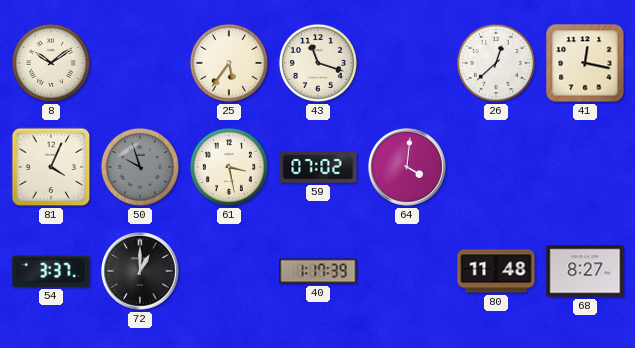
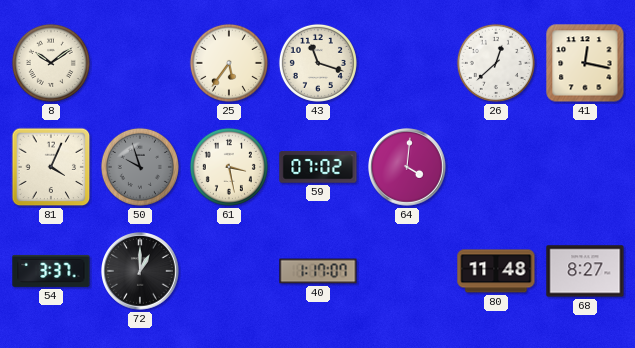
40: 1:17:39 -> 1:17:07
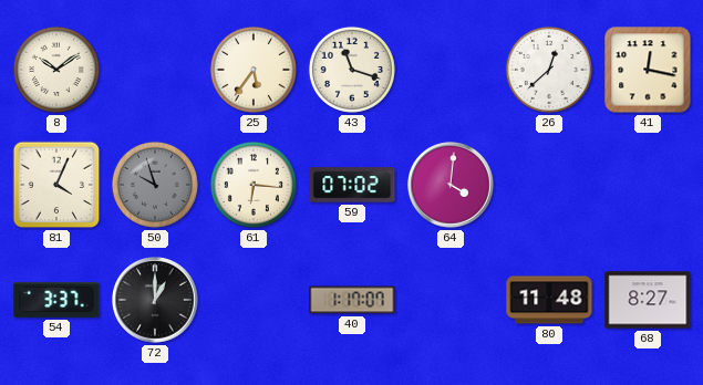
61: 3:28 -> 6:16
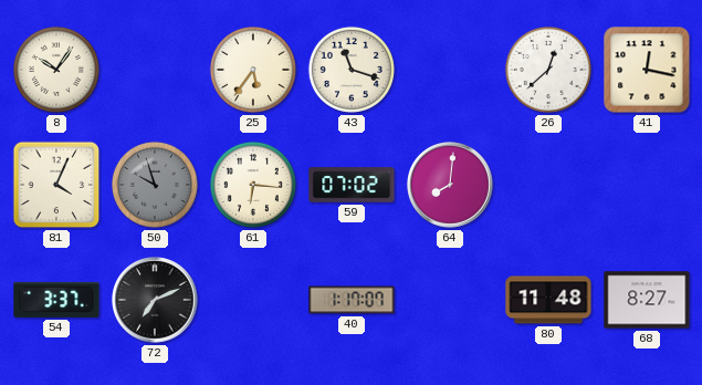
8: 10:09 -> 10:06
64: 4:01 -> 8:01
72: 1:00 -> 7:11
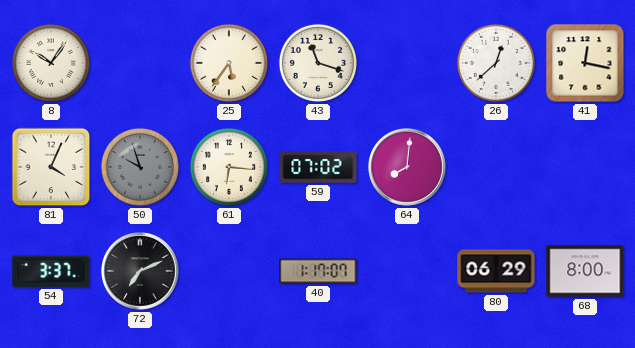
80: 11:48 -> 06:29
68: 8:27 -> 8:00
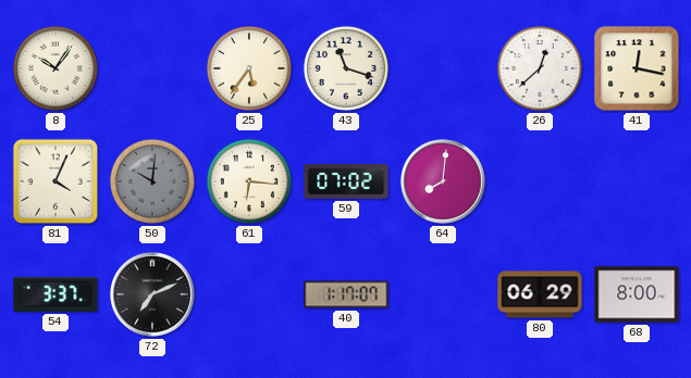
50: 9:57 -> 10:01
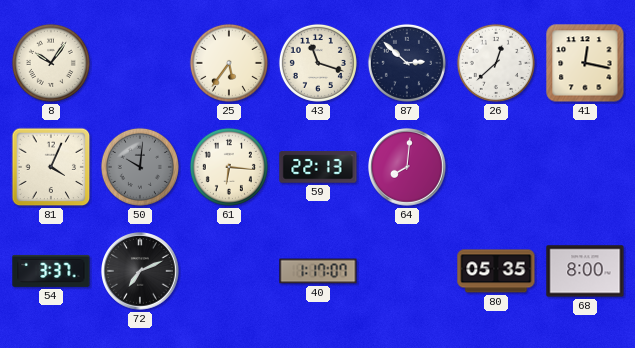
87: none -> 2:52
59: 07:02 -> 22:13
80: 06:29 -> 05:35
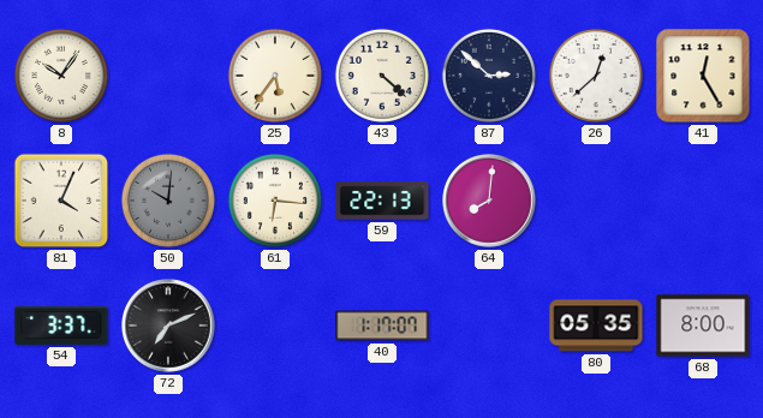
43: 11:18 -> 4:22
41: 12:17 -> 12:25
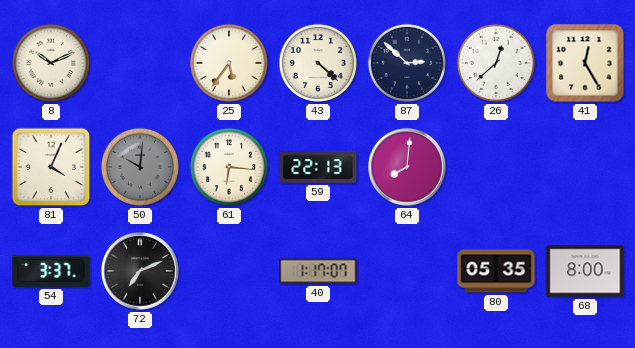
8: 10:06 -> 10:11
